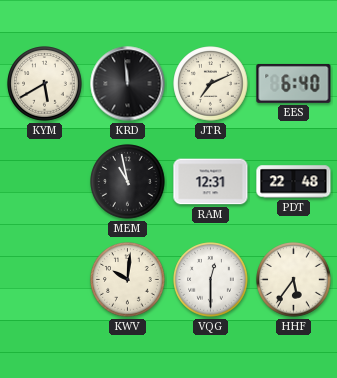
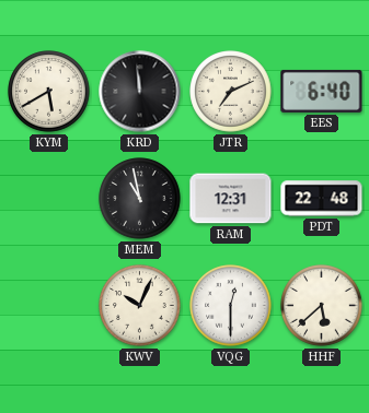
KWV: 10:01 -> 10:04
HHF: 5:36 -> 5:38
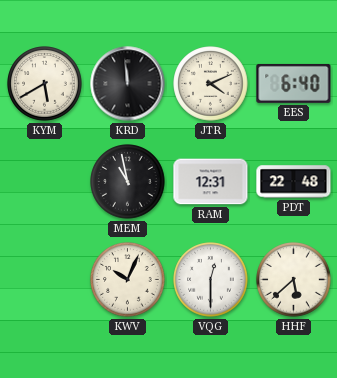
JTR: 7:11 -> 4:11
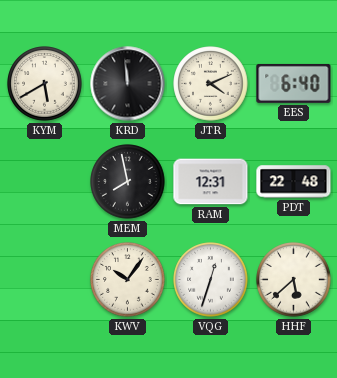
MEM: 10:58 -> 7:58
KWV: 10:04 -> 10:06
VQG: 12:30 -> 12:33
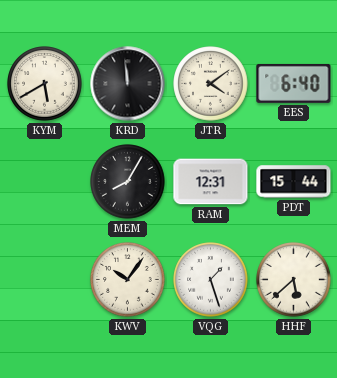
JTR: 4:11 -> 4:09
MEM: 7:58 -> 8:05
PDT: 22:48 -> 15:44
VQG: 12:33 -> 1:27
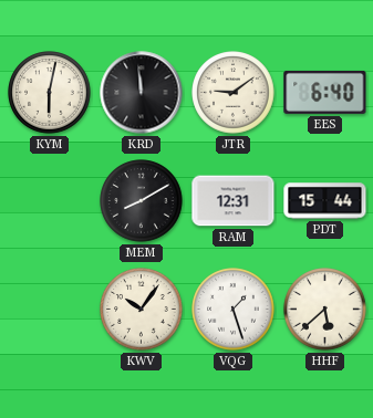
KYM: 5:40 -> 6:02
JTR: 4:09 -> 9:09
MEM: 8:05 -> 8:10
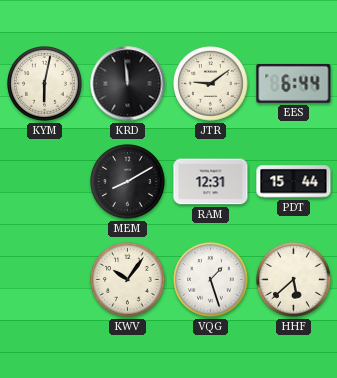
EES: 6:40 -> 6:44
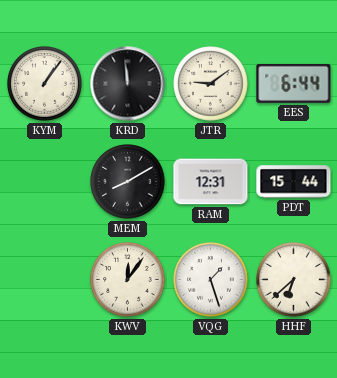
KYM: 6:02 -> 1:06
KWV: 10:06 -> 12:06
HHF: 5:38 -> 6:38
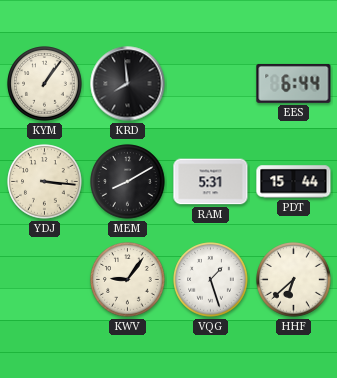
KRD: 11:59 -> 7:59
JTR: 9:09 -> none
YDJ: none -> 3:16
RAM: 12:31 -> 5:31
KWV: 12:06 -> 9:06
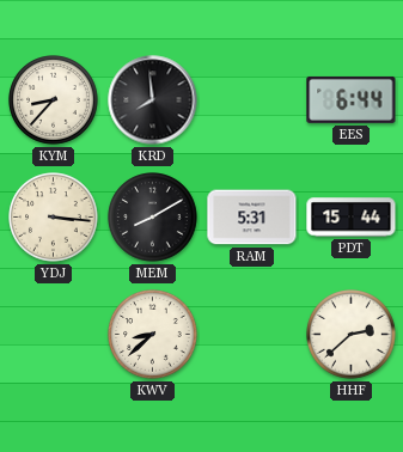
KYM: 1:06 -> 8:37
KWV: 9:06 -> 8:38
VQG: 1:27 -> none
HHF: 6:38 -> 2:38
